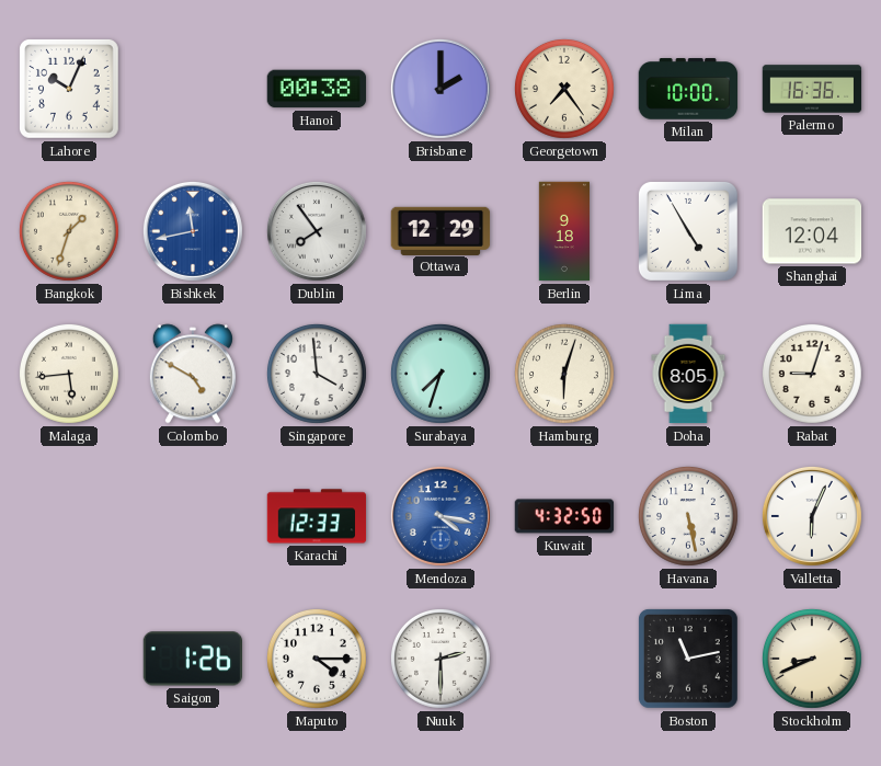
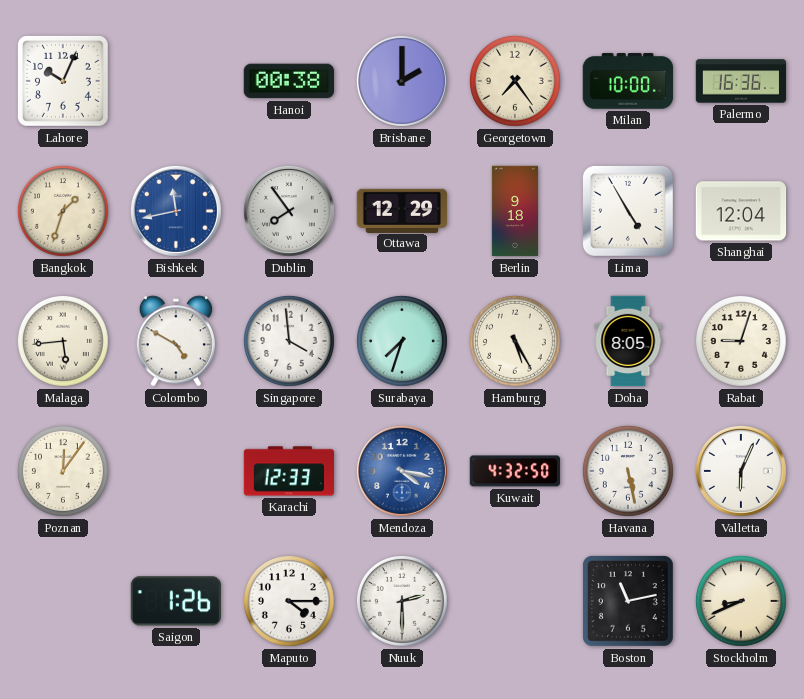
Hamburg: 6:03 -> 5:25
Poznan: none -> 12:06
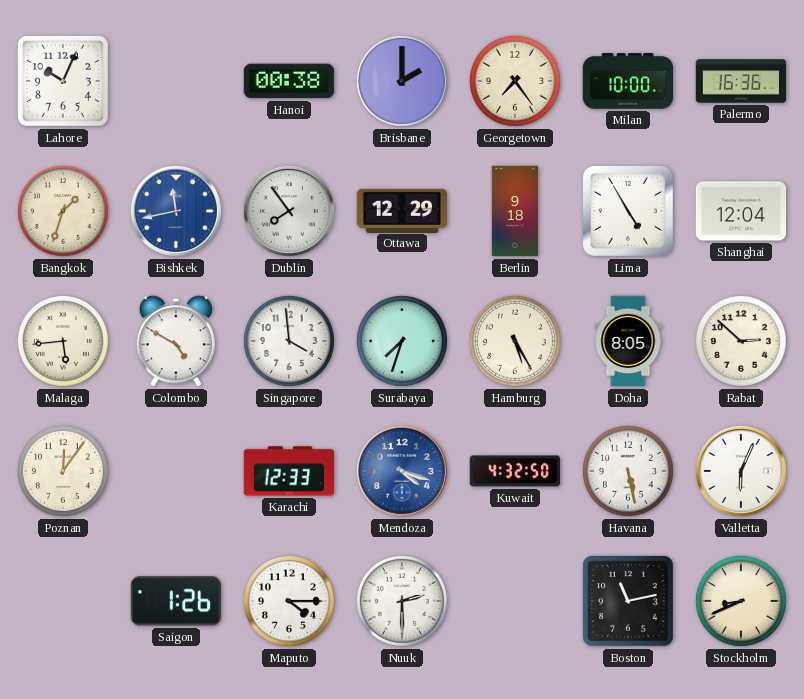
Rabat: 9:03 -> 2:52
Mendoza: 4:17 -> 4:18
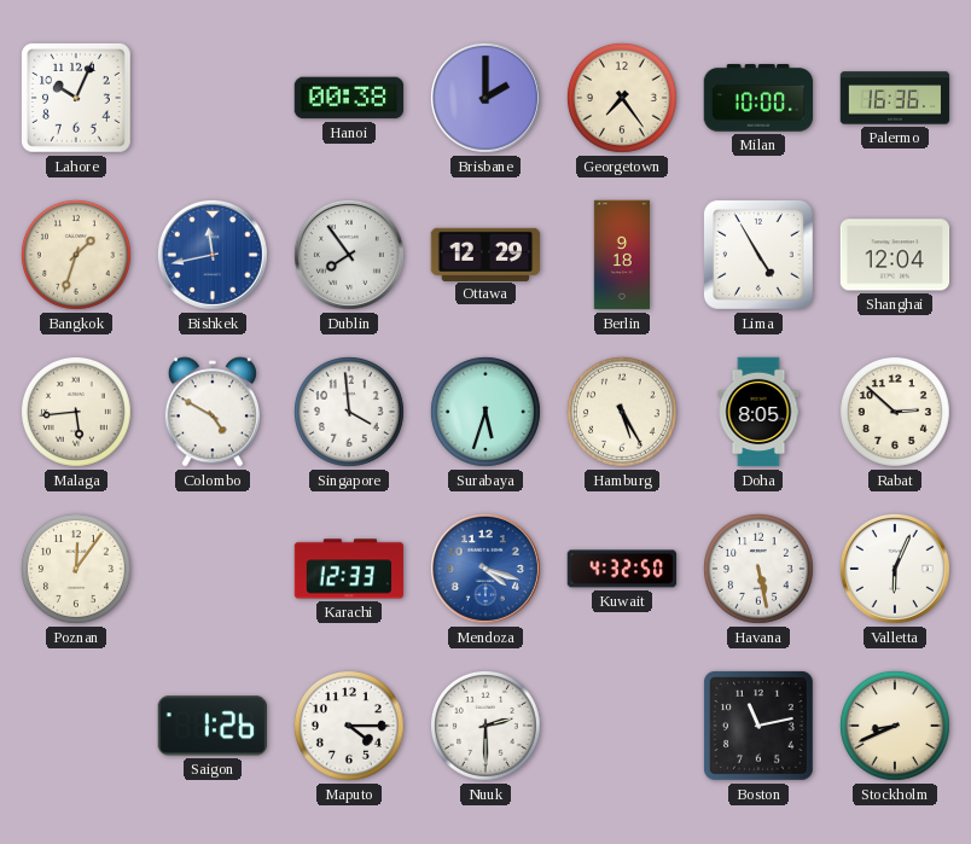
Surabaya: 7:33 -> 5:33
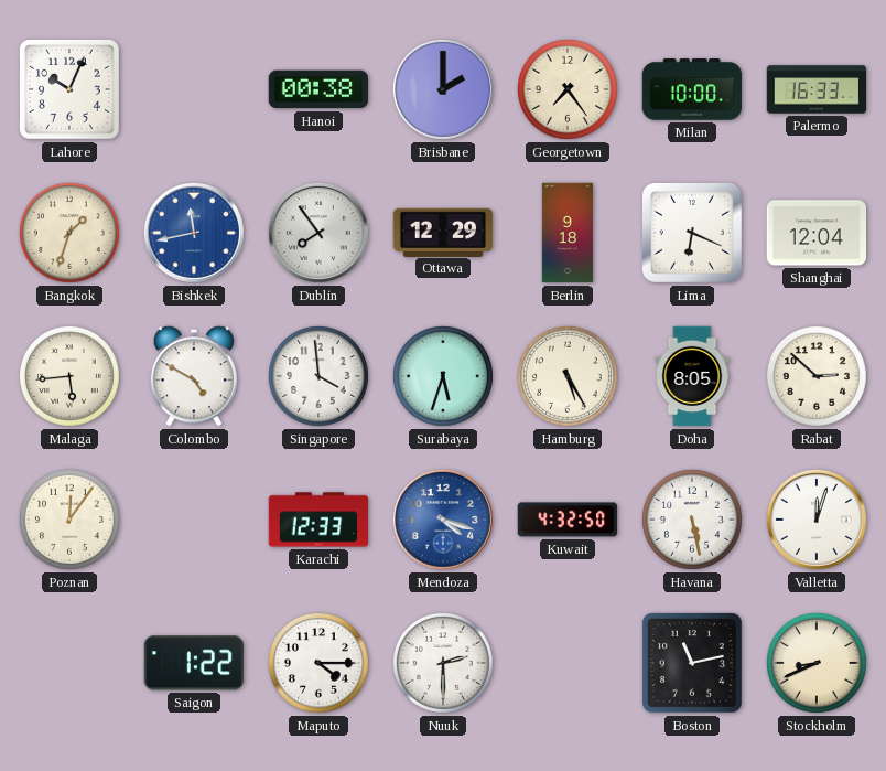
Palermo: 16:36 -> 16:33
Lima: 4:55 -> 6:19
Valletta: 6:04 -> 12:03
Saigon: 1:26 -> 1:22
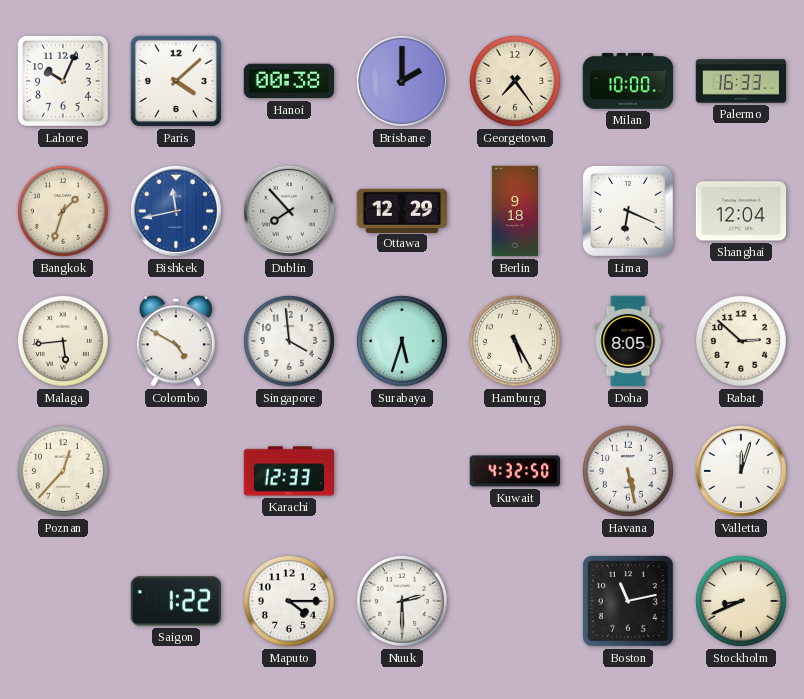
Paris: none -> 4:08
Dublin: 7:54 -> 7:53
Poznan: 12:06 -> 12:37
Mendoza: 4:18 -> none
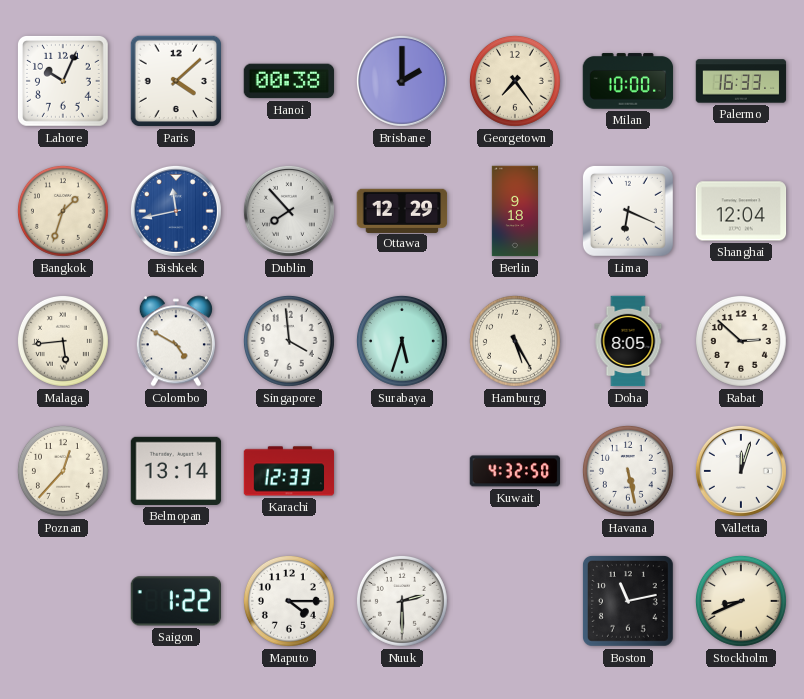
Belmopan: none -> 13:14
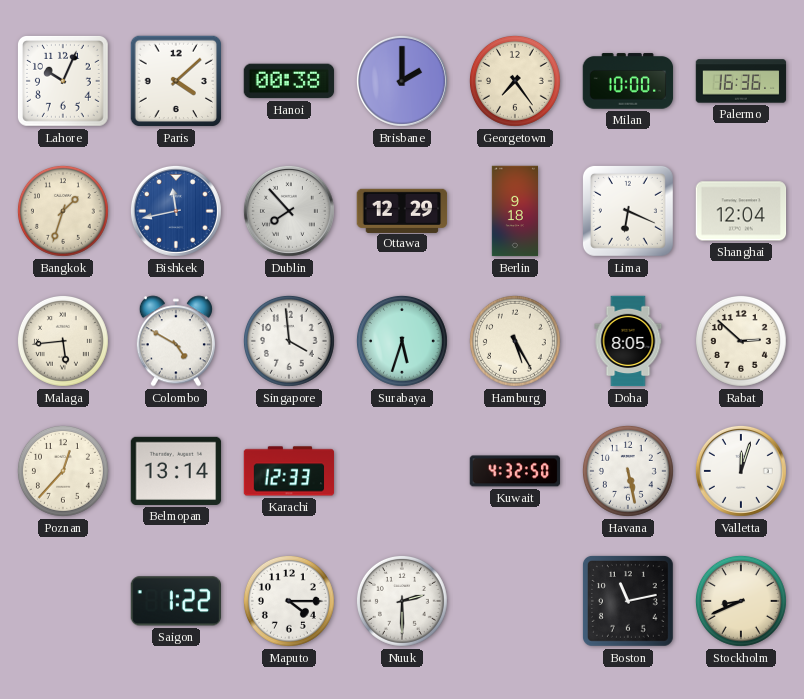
Palermo: 16:33 -> 16:36
